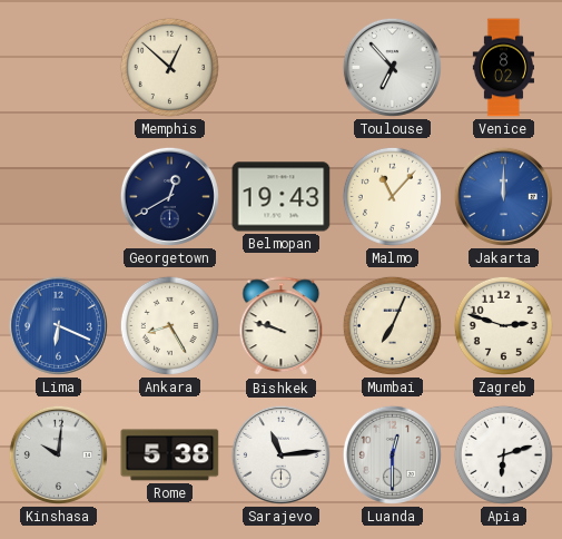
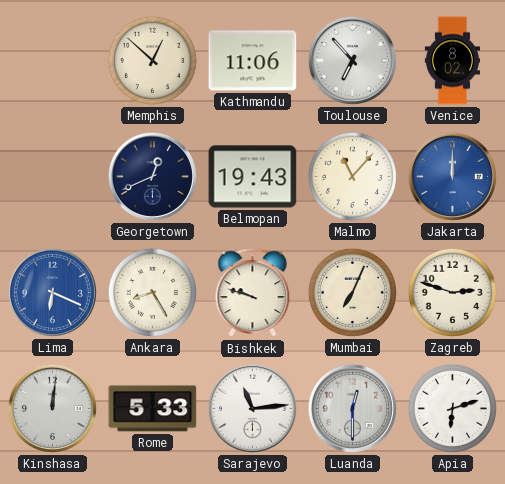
Kathmandu: none -> 11:06
Georgetown: 12:40 -> 12:41
Kinshasa: 10:01 -> 12:01
Rome: 5:38 -> 5:33
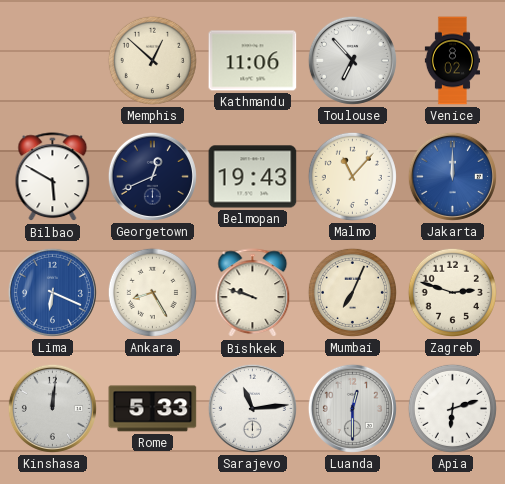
Bilbao: none -> 5:50
